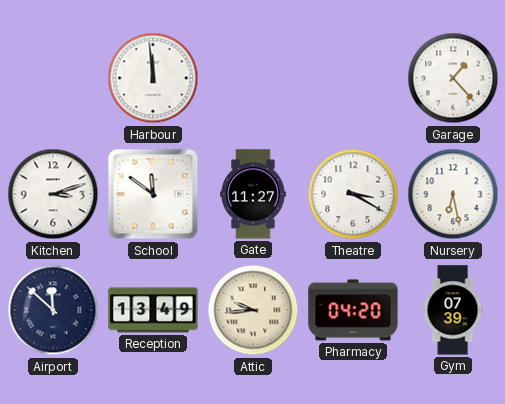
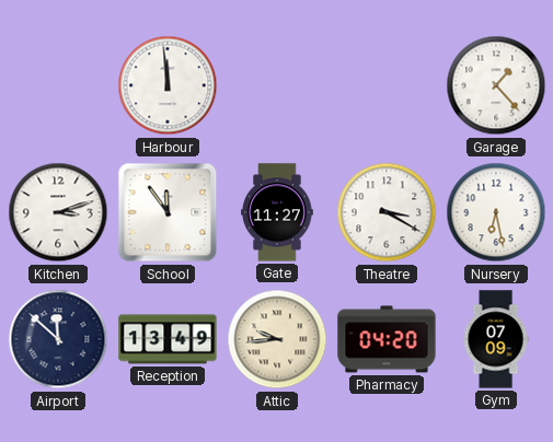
School: 11:51 -> 11:54
Gym: 07:39 -> 07:09
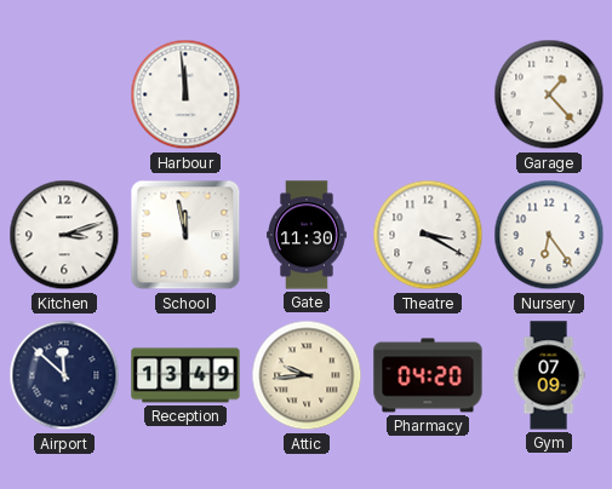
School: 11:54 -> 11:58
Gate: 11:27 -> 11:30
Nursery: 6:28 -> 6:24
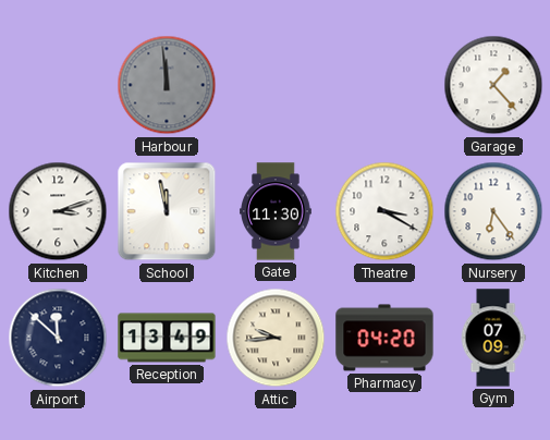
Harbour dial: white -> grey
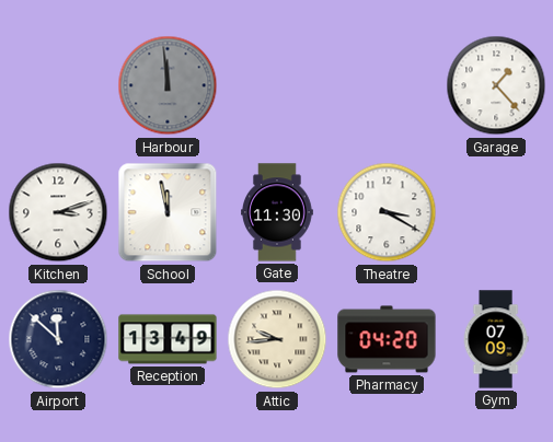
Nursery: 6:24 -> none
